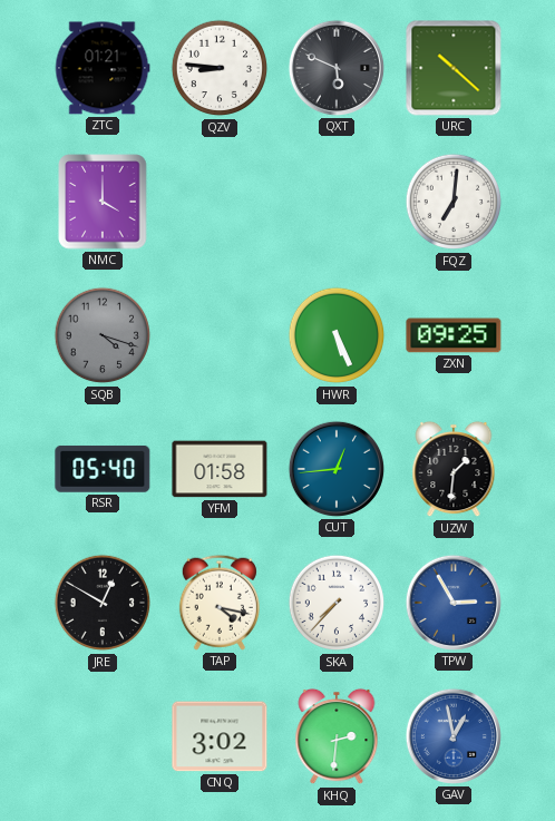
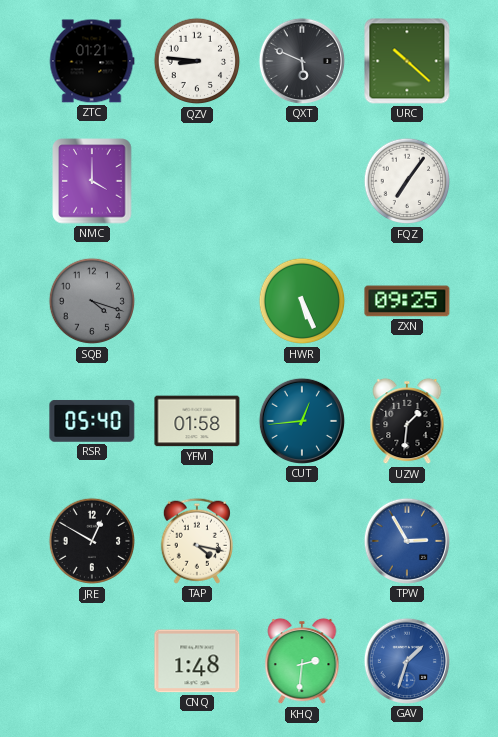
FQZ: 7:01 -> 7:06
SKA: 7:37 -> none
CNQ: 3:02 -> 1:48
GAV: 12:58 -> 1:33
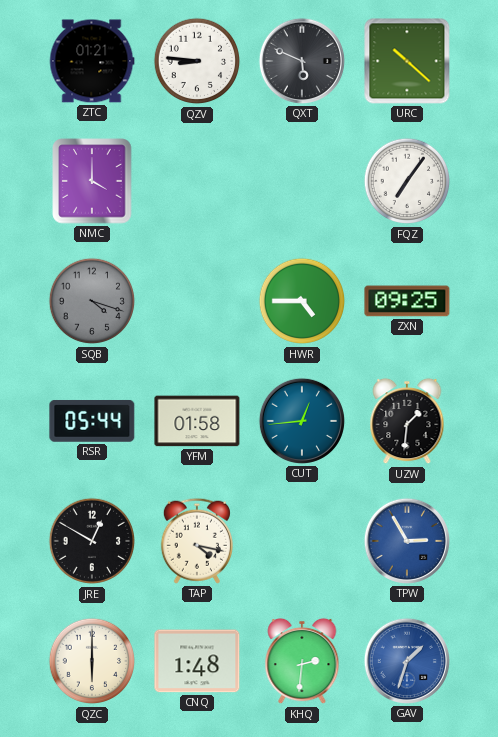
HWR: 5:26 -> 4:45
RSR: 05:40 -> 05:44
QZC: none -> 6:00
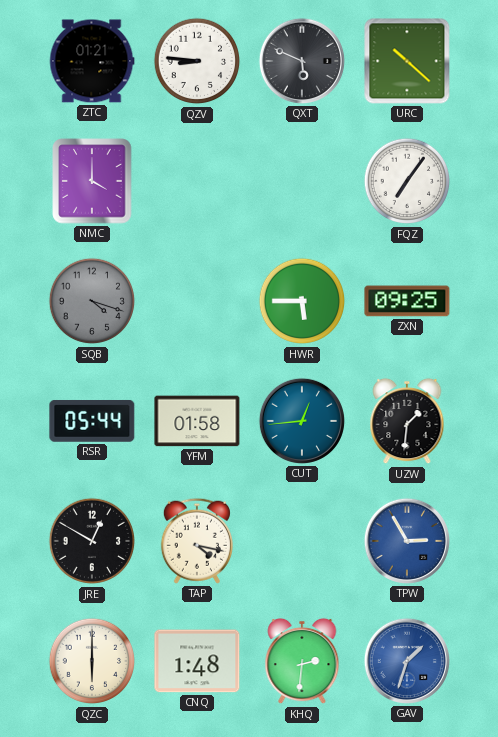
HWR: 4:45 -> 5:45
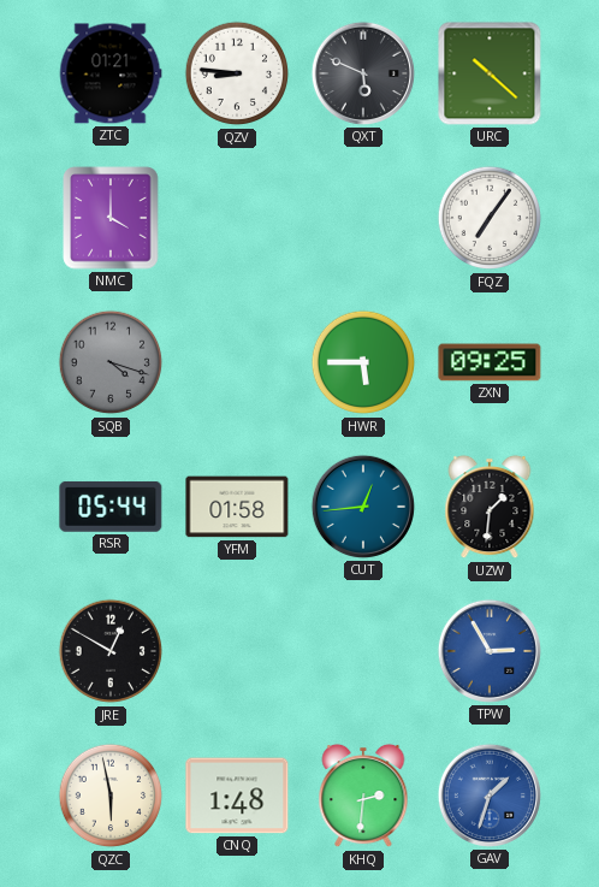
TAP: 4:17 -> none
QZC: 6:00 -> 5:58
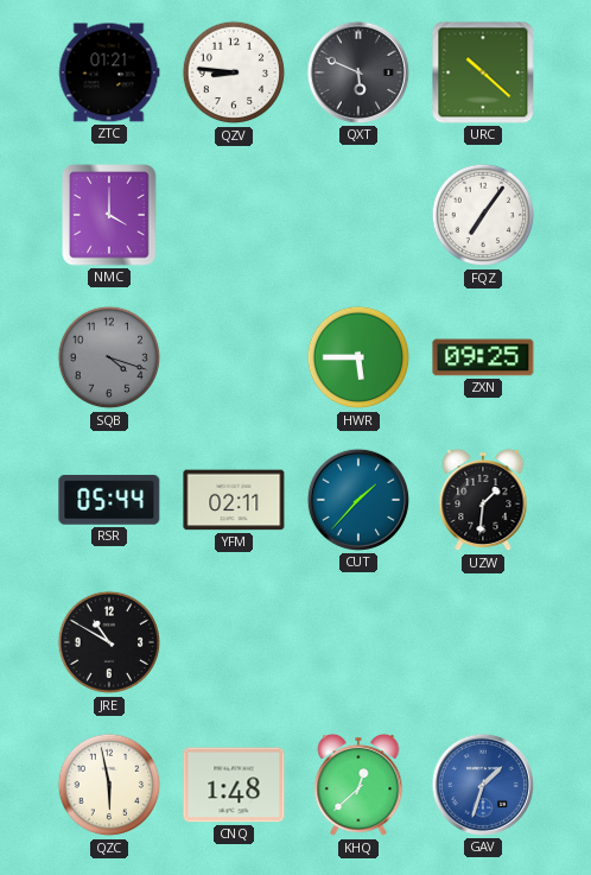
YFM: 01:58 -> 02:11
CUT: 12:44 -> 1:37
JRE: 12:50 -> 10:50
TPW: 2:55 -> none
KHQ: 2:31 -> 12:38
